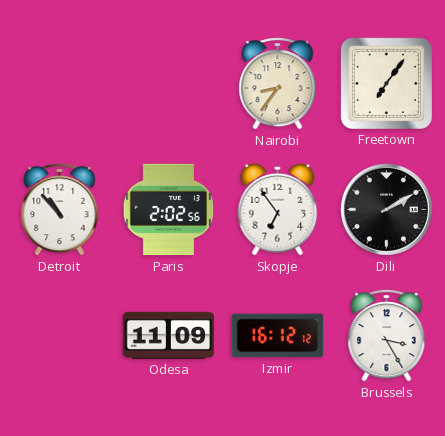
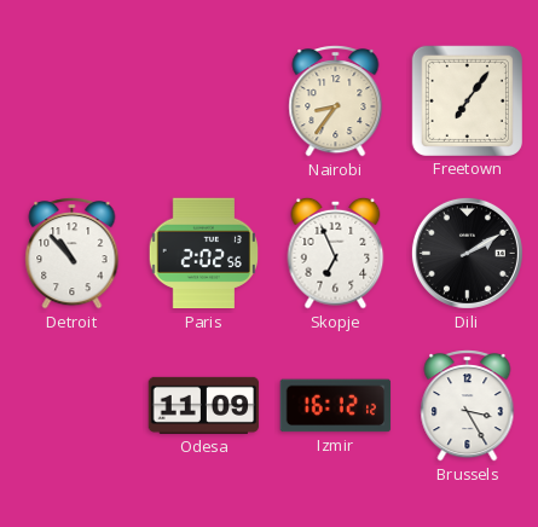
Skopje: 6:54 -> 6:56
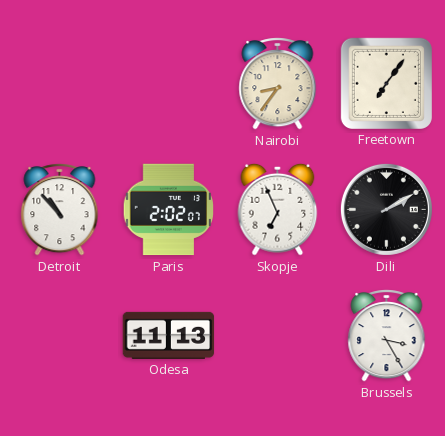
Paris: 2:02:56 -> 2:02:07
Odesa: 11:09 -> 11:13
Izmir: 16:12 -> none
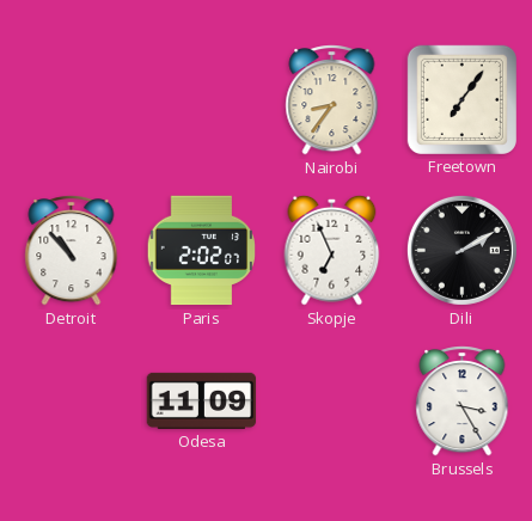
Odesa: 11:13 -> 11:09
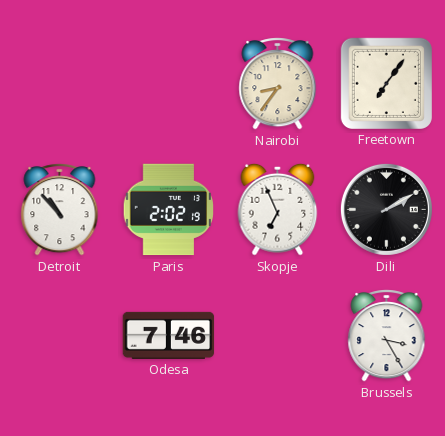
Paris: 2:02:07 -> 2:02:19
Odesa: 11:09 -> 7:46
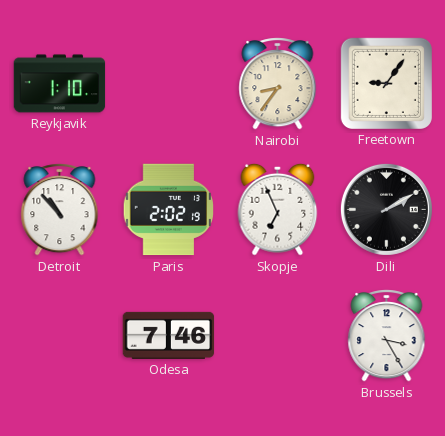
Reykjavik: none -> 1:10
Freetown: 7:06 -> 9:06
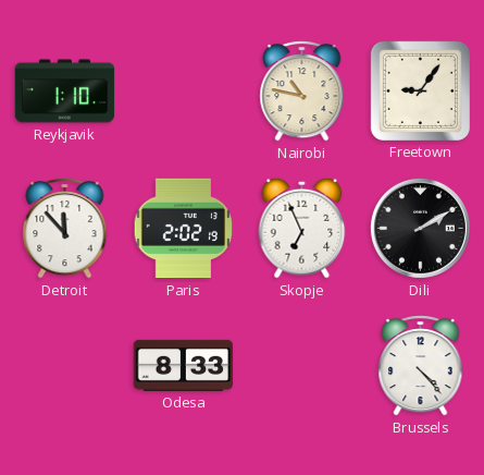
Nairobi: 8:36 -> 10:47
Detroit: 10:53 -> 11:53
Odesa: 7:46 -> 8:33
Brussels: 3:25 -> 4:23
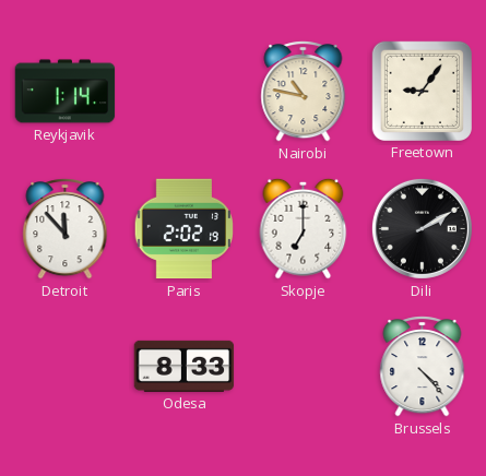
Reykjavik: 1:10 -> 1:14
Skopje: 6:56 -> 7:00
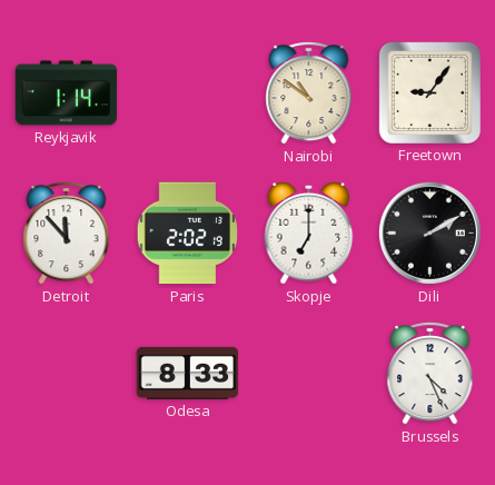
Nairobi: 10:47 -> 10:51
Brussels: 4:23 -> 4:26
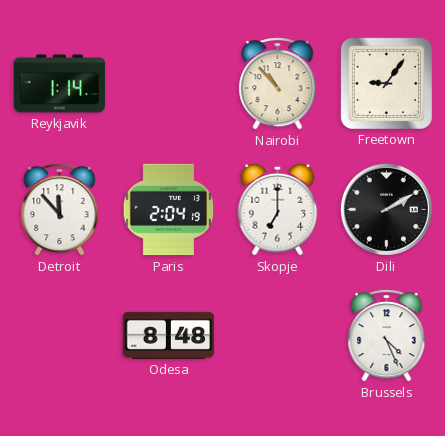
Nairobi: 10:51 -> 10:53
Paris: 2:02 -> 2:04
Odesa: 8:33 -> 8:48
